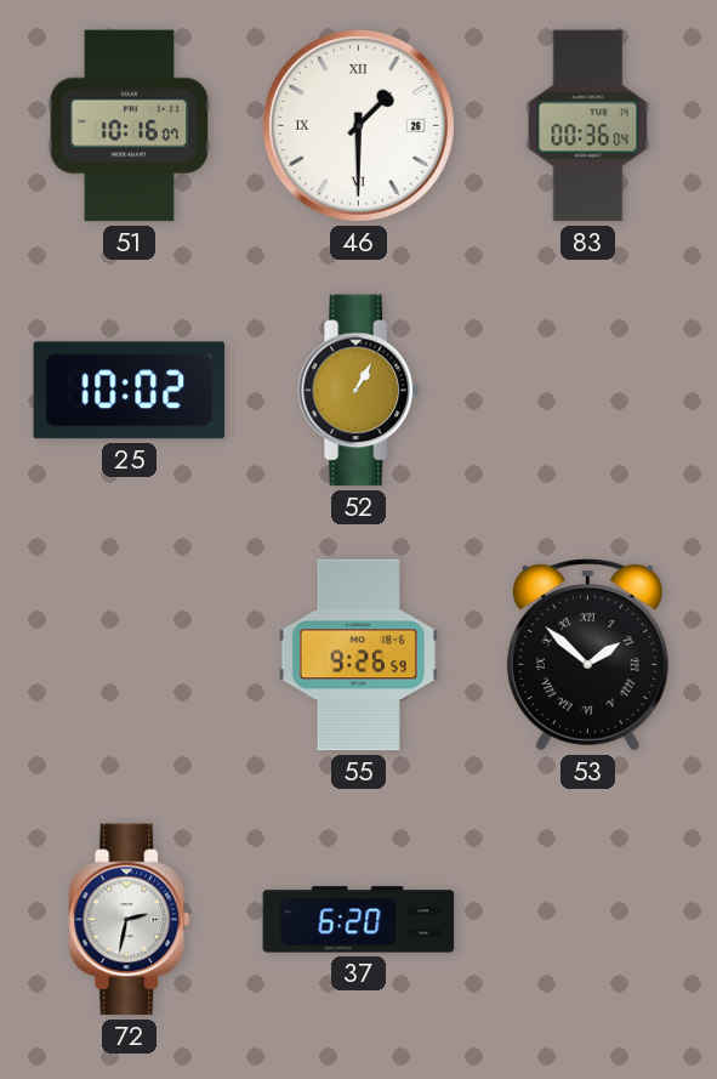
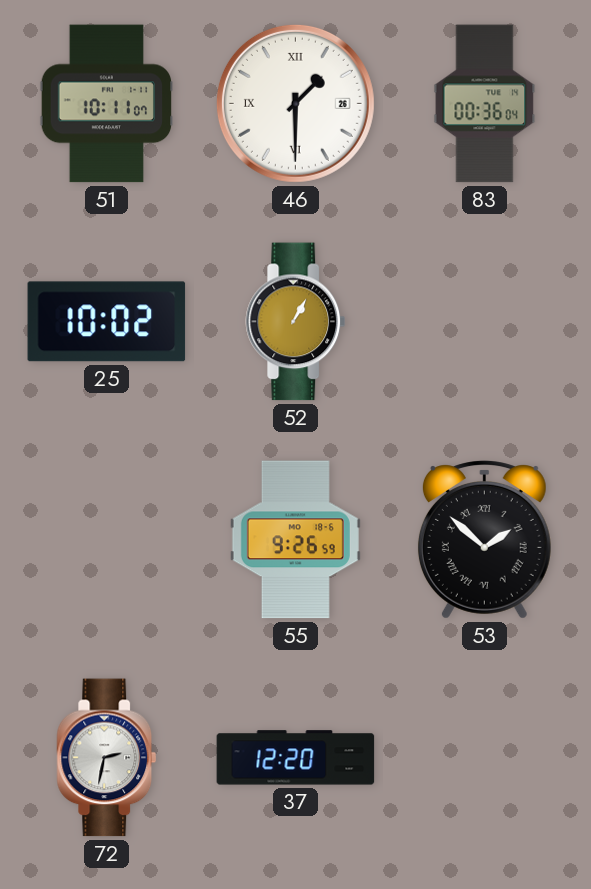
51: 10:16 -> 10:11
37: 6:20 -> 12:20
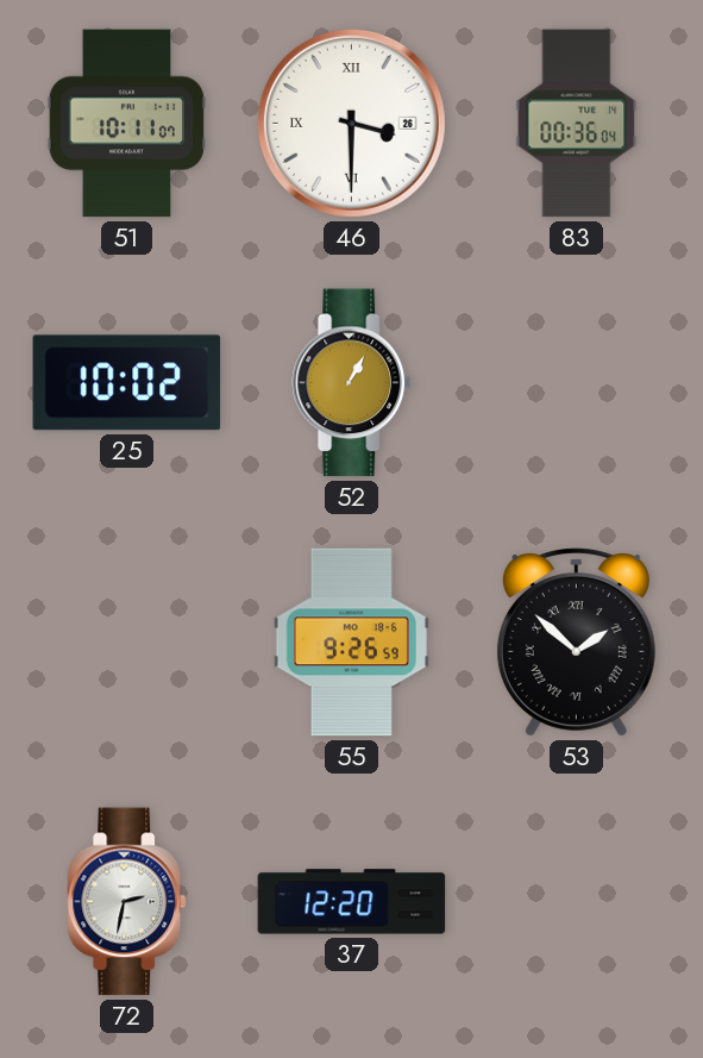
46: 1:30 -> 3:30
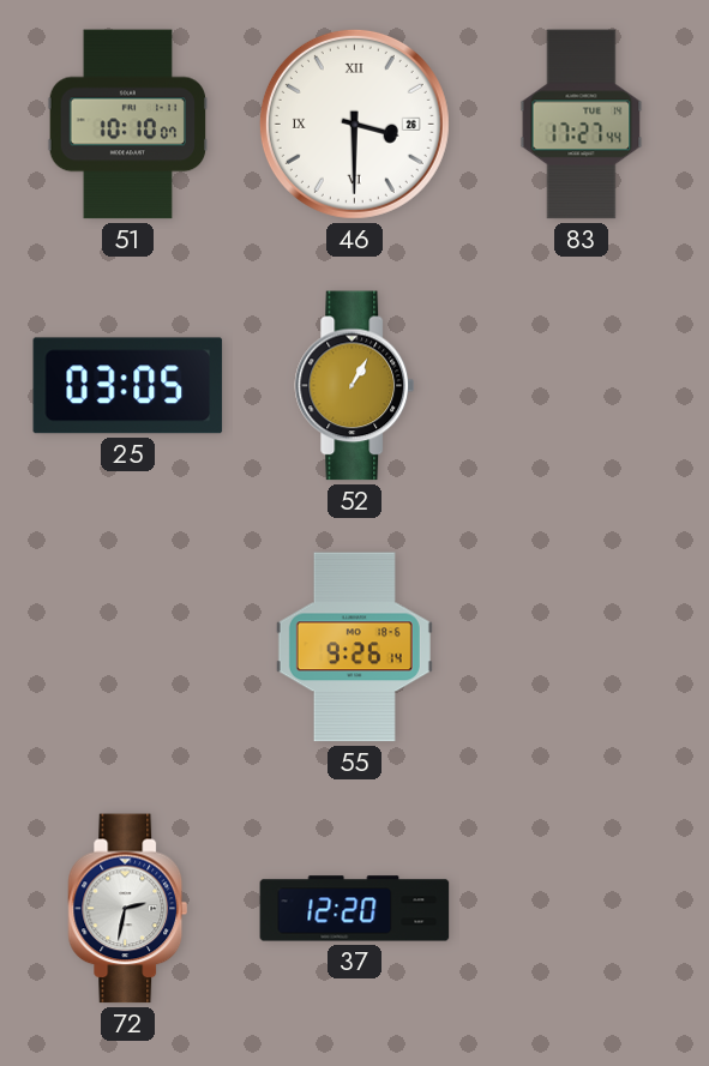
51: 10:11 -> 10:10
83: 00:36 -> 17:27
25: 10:02 -> 03:05
55: 9:26:59 -> 9:26:14
53: 1:52 -> none
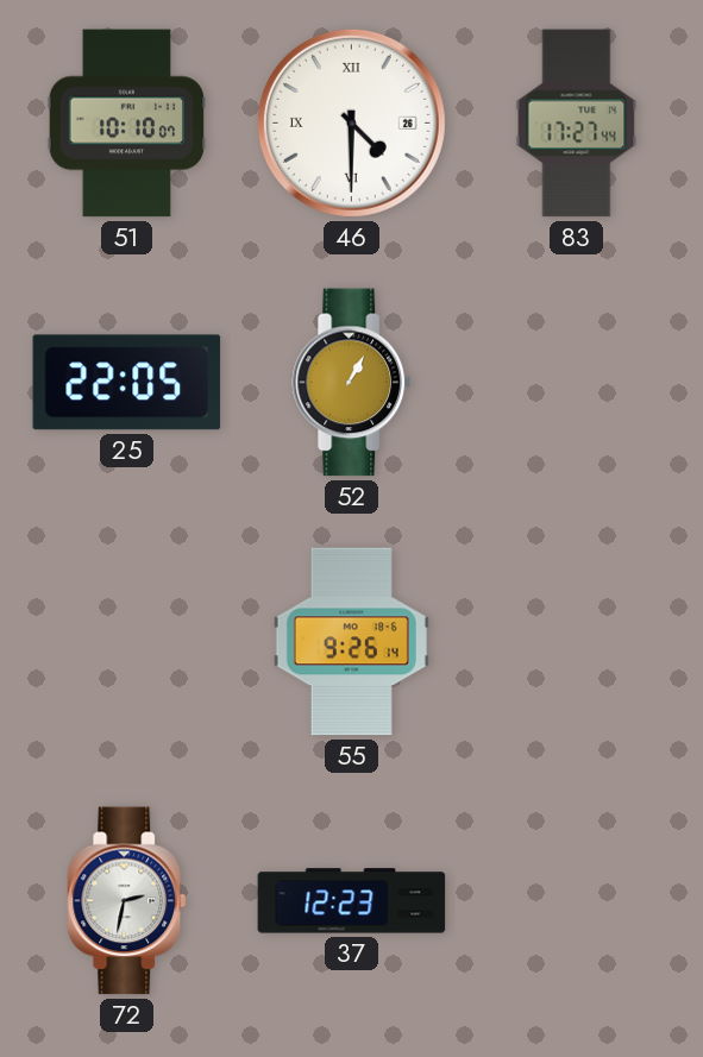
46: 3:30 -> 4:30
25: 03:05 -> 22:05
37: 12:20 -> 12:23
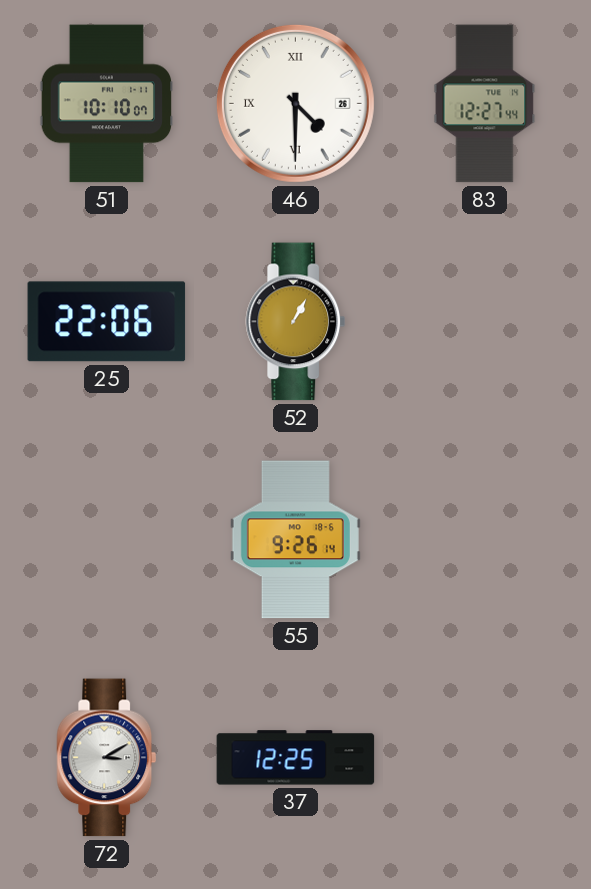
83: 17:27 -> 12:27
25: 22:05 -> 22:06
72: 2:32 -> 3:10
37: 12:23 -> 12:25
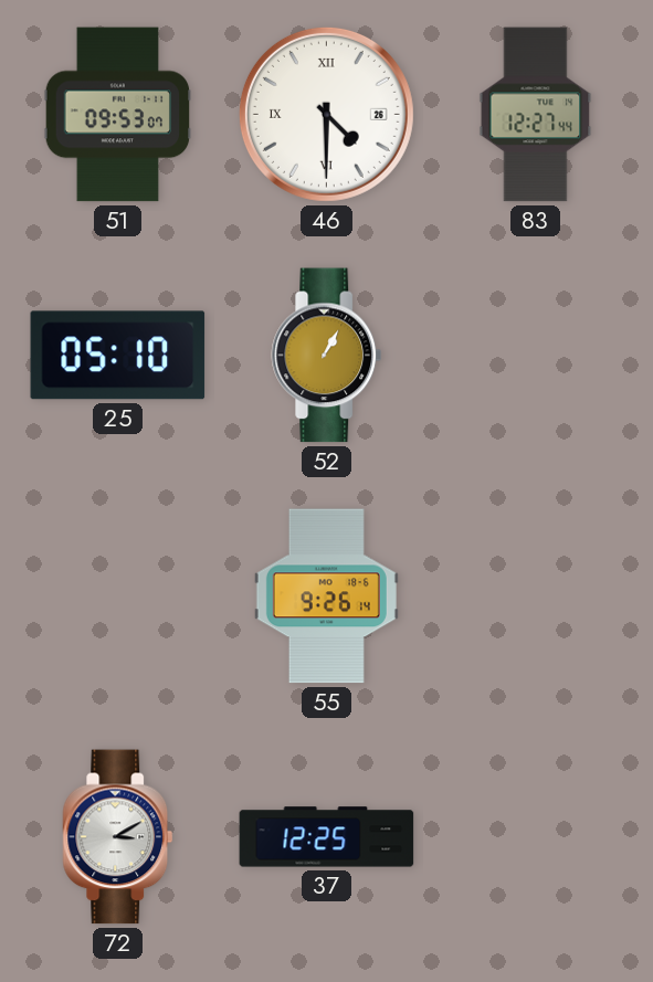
51: 10:10 -> 09:53
25: 22:06 -> 05:10
